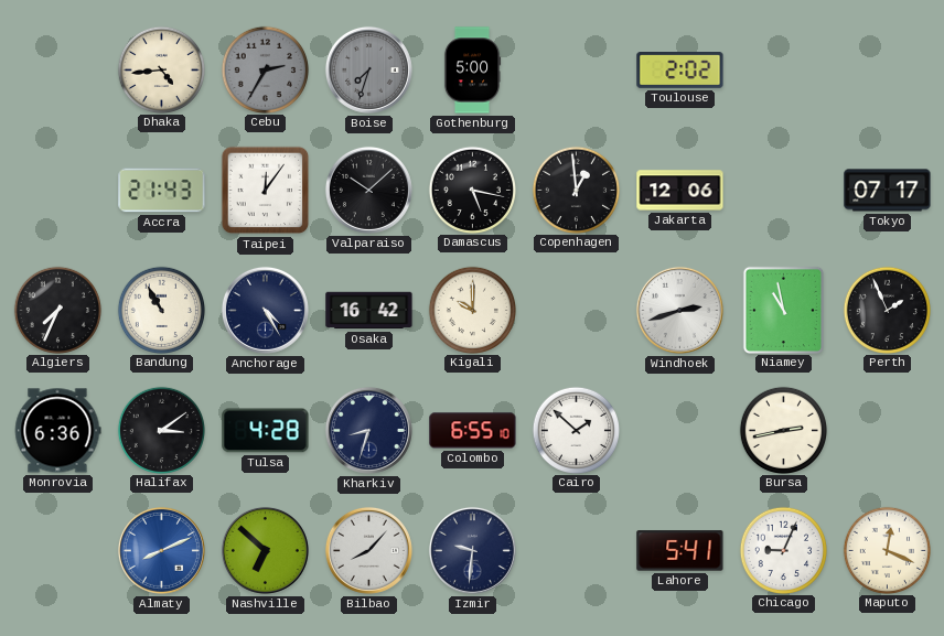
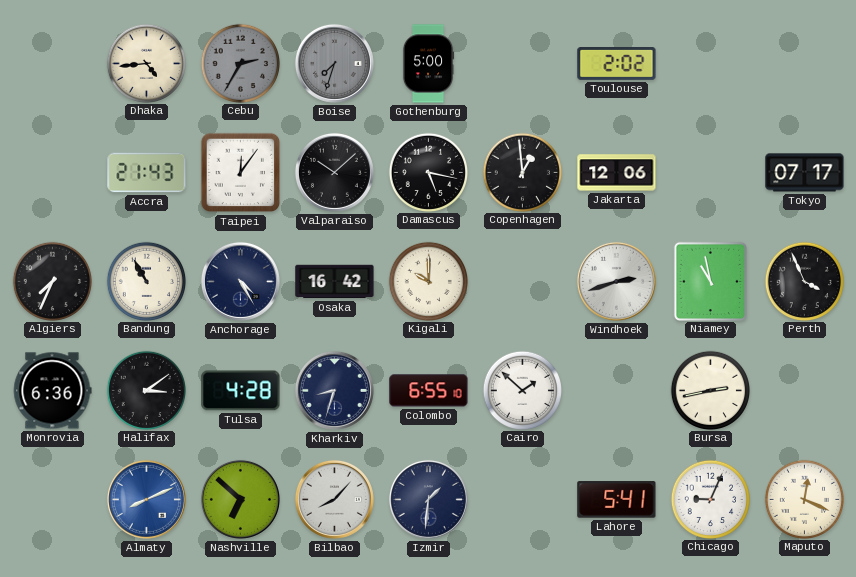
Perth: 1:56 -> 3:56
Izmir: 9:31 -> 1:31
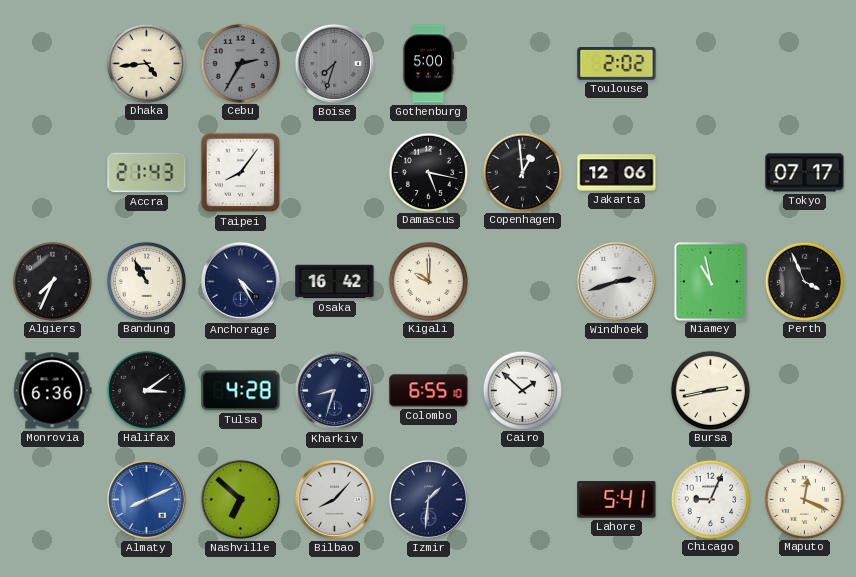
Taipei: 12:06 -> 8:06
Valparaiso: 10:08 -> none
